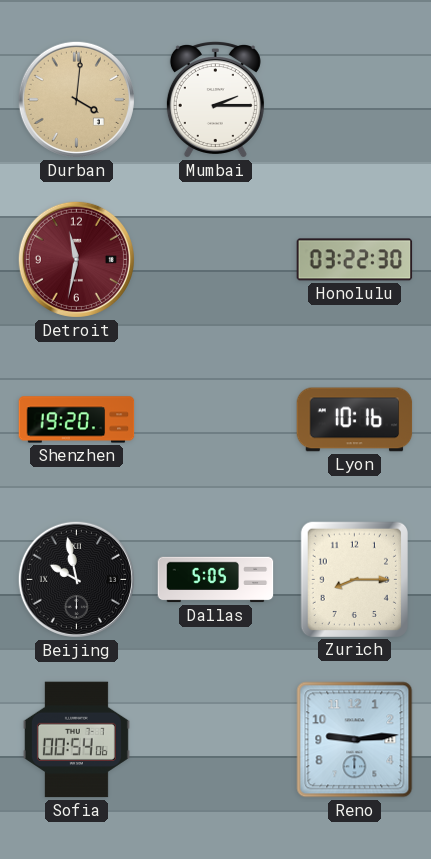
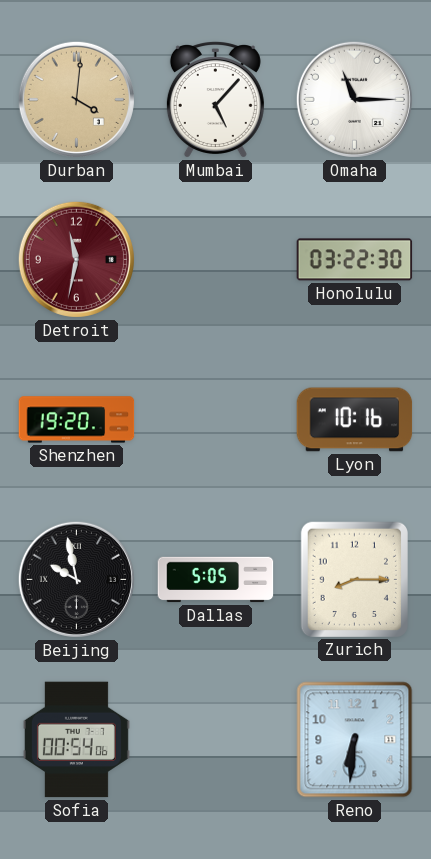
Mumbai: 2:15 -> 5:07
Omaha: none -> 11:15
Reno: 9:14 -> 6:31
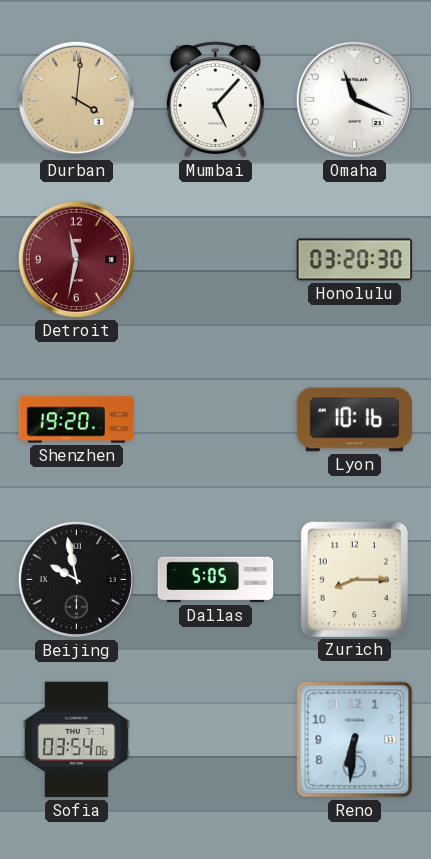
Omaha: 11:15 -> 11:19
Honolulu: 03:22 -> 03:20
Sofia: 00:54 -> 03:54
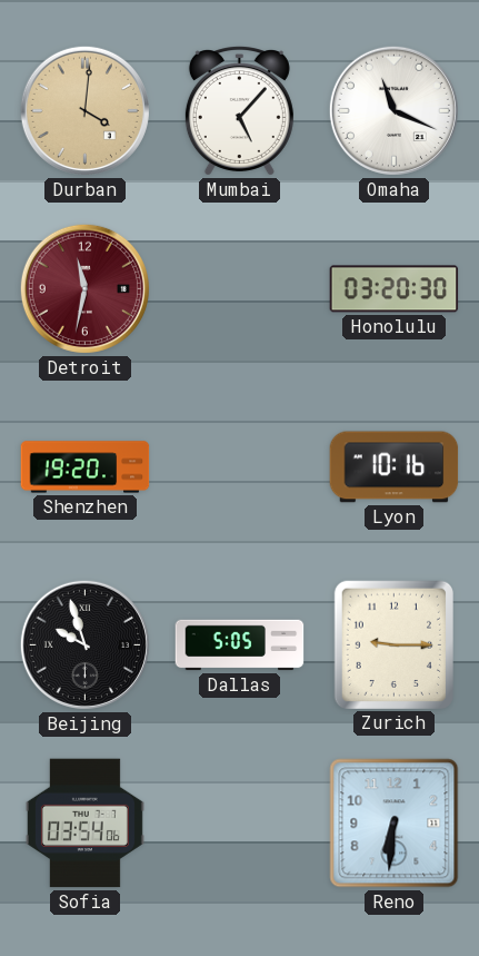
Beijing: 9:58 -> 9:57
Zurich: 8:15 -> 9:15
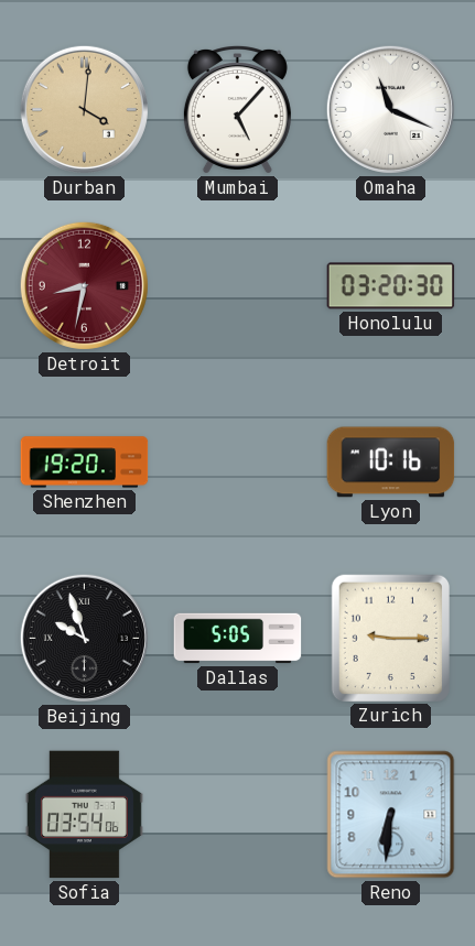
Detroit: 11:32 -> 8:32
